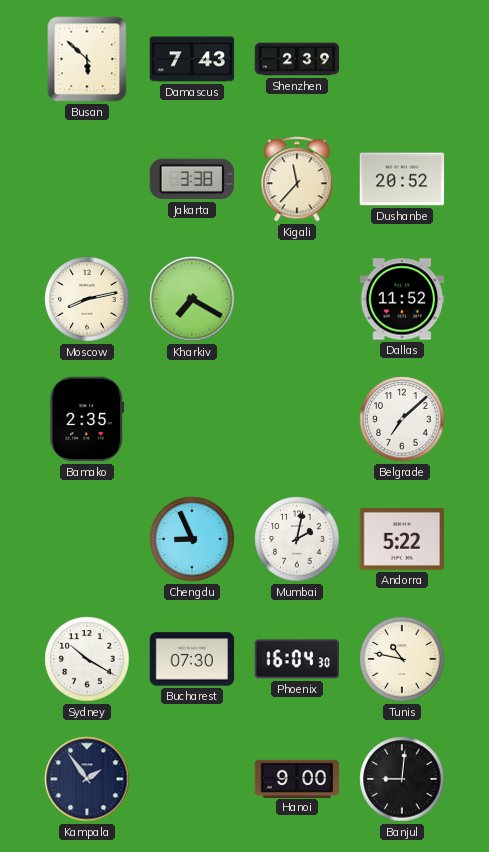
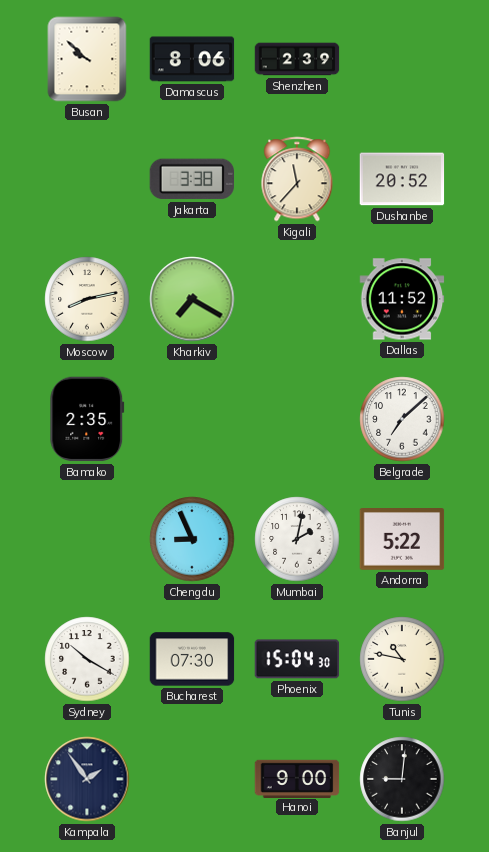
Busan: 5:52 -> 9:52
Damascus: 7:43 -> 8:06
Phoenix: 16:04 -> 15:04
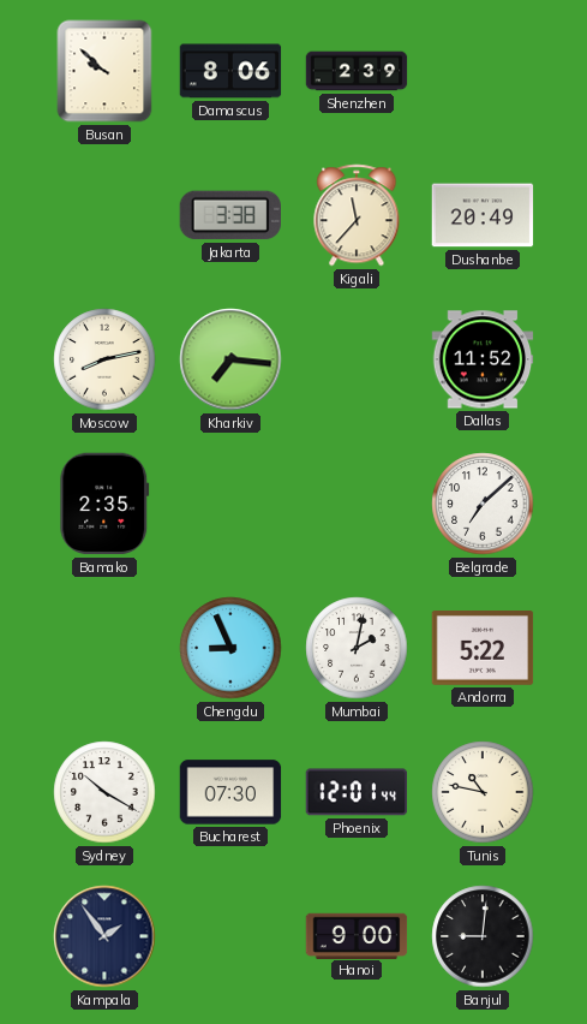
Dushanbe: 20:52 -> 20:49
Kharkiv: 7:20 -> 7:16
Phoenix: 15:04 -> 12:01
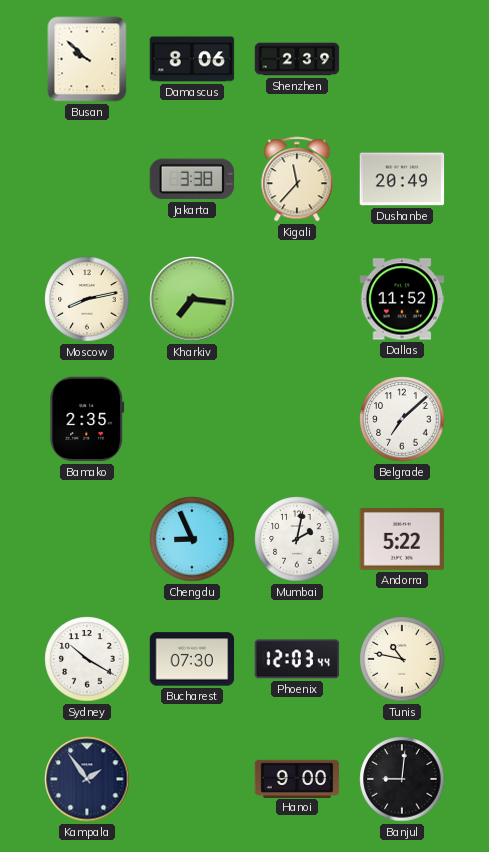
Phoenix: 12:01 -> 12:03
